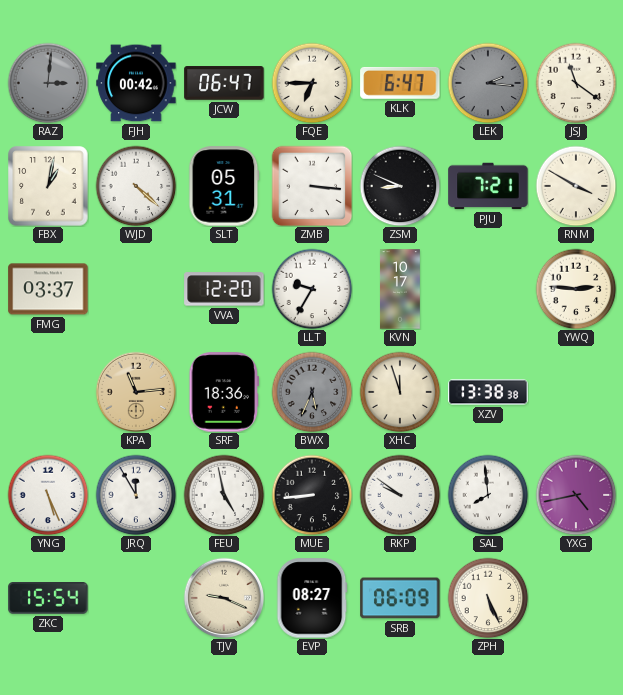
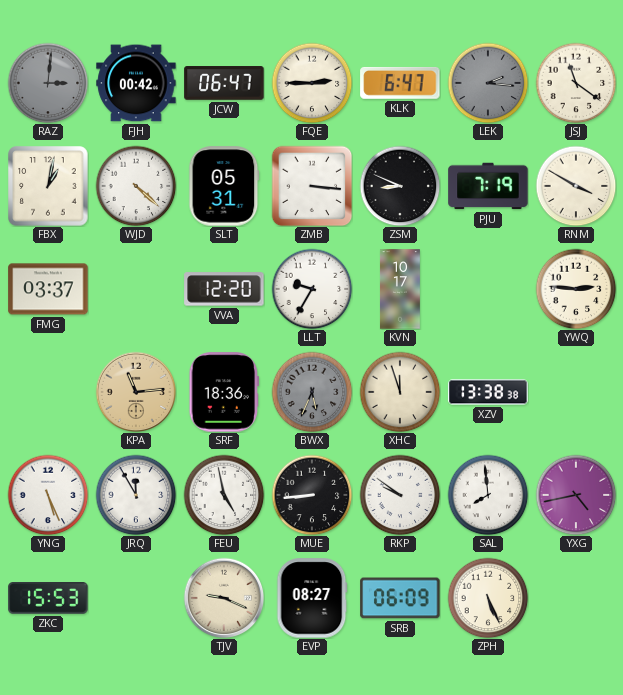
FQE: 6:45 -> 2:45
PJU: 7:21 -> 7:19
ZKC: 15:54 -> 15:53
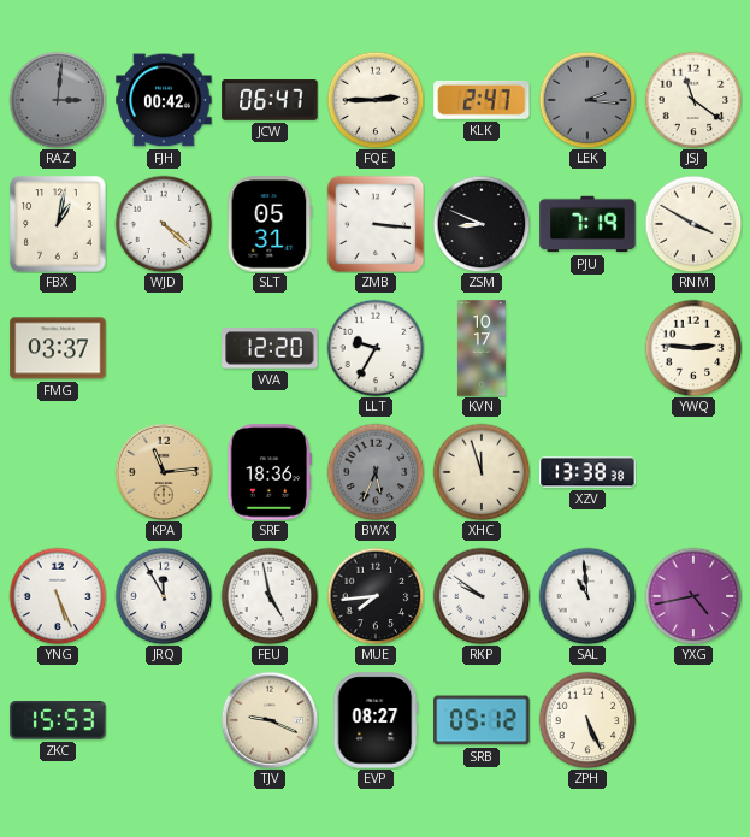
KLK: 6:47 -> 2:47
MUE: 8:44 -> 7:44
SAL: 7:59 -> 10:59
SRB: 06:09 -> 05:12
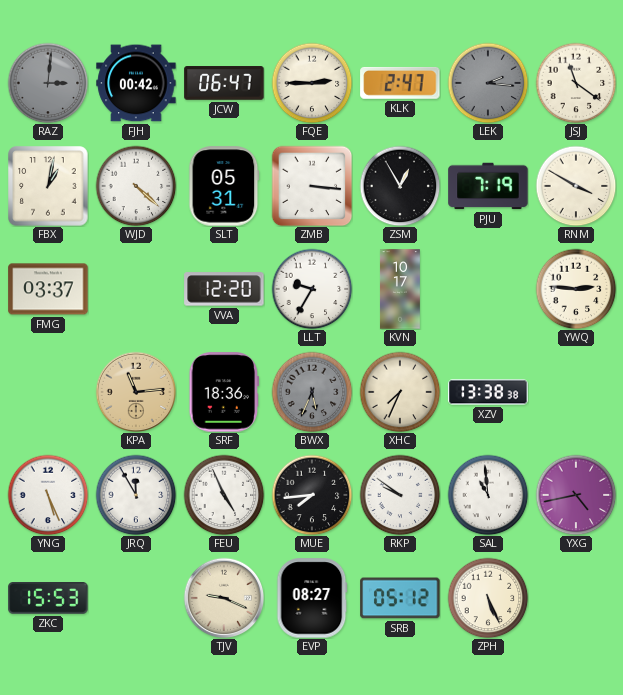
ZSM: 8:49 -> 12:55
XHC: 11:57 -> 7:34
FEU: 4:58 -> 4:56
